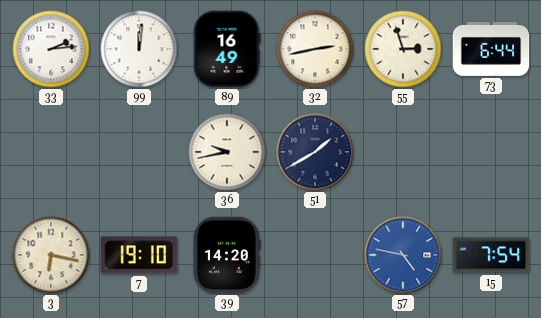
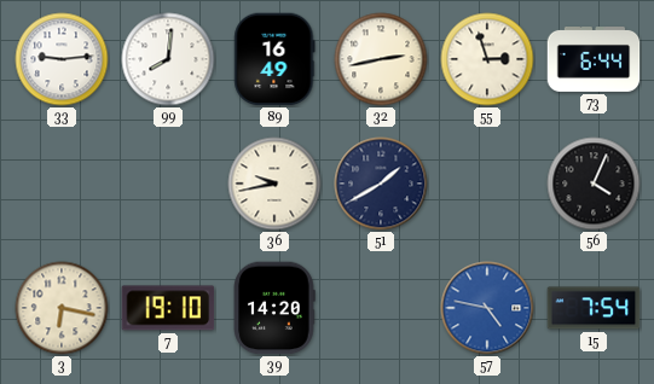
33: 2:14 -> 9:14
99: 12:01 -> 8:01
56: none -> 4:04
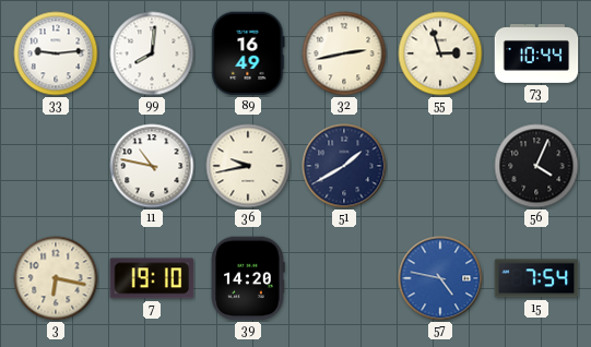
73: 6:44 -> 10:44
11: none -> 10:47
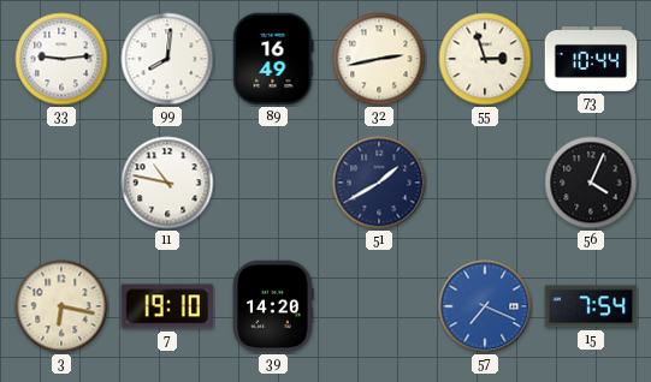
36: 9:43 -> none
57: 4:47 -> 7:19
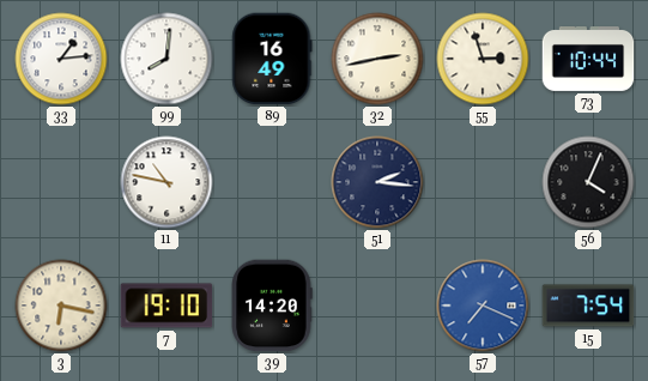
33: 9:14 -> 1:14
51: 1:40 -> 2:16
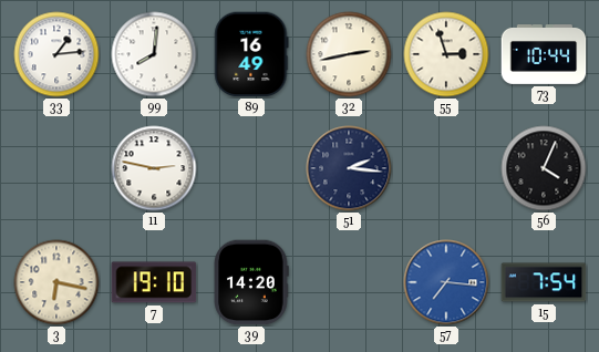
11: 10:47 -> 2:47
57: 7:19 -> 7:16
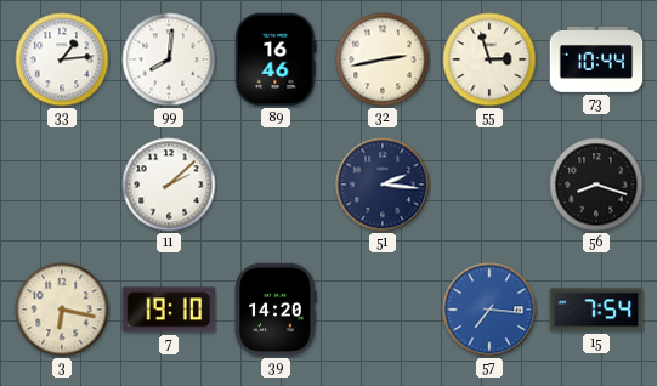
89: 16:49 -> 16:46
11: 2:47 -> 2:08
56: 4:04 -> 8:18
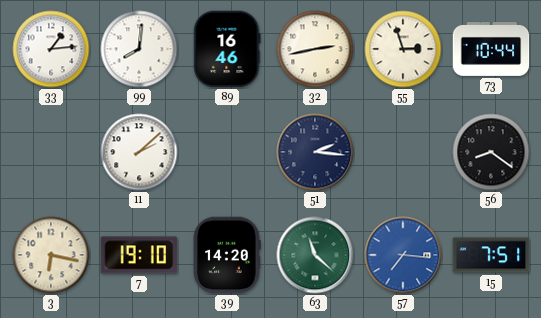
56: 8:18 -> 8:21
63: none -> 11:22
15: 7:54 -> 7:51
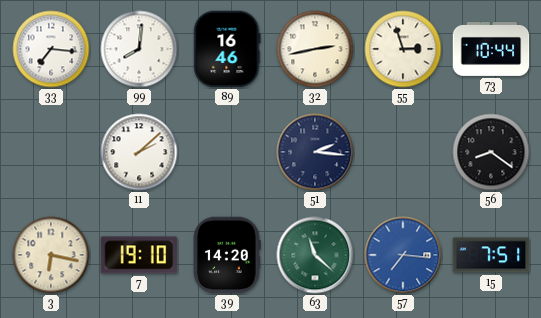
33: 1:14 -> 7:16
